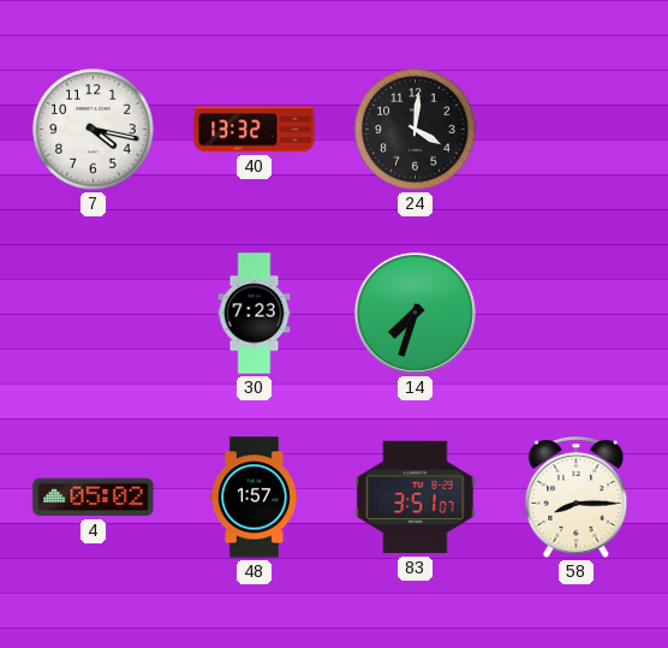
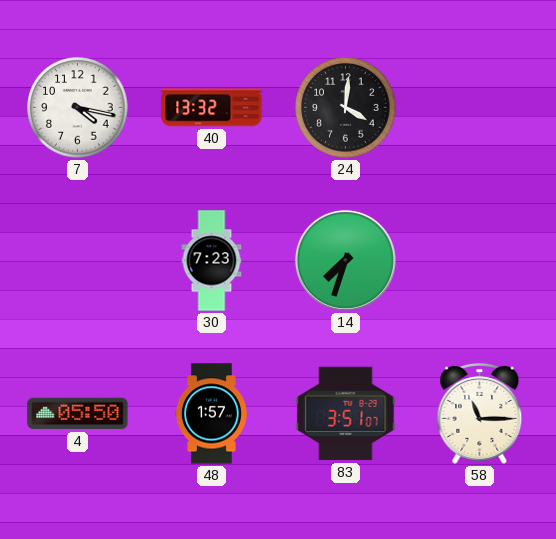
4: 05:02 -> 05:50
58: 8:15 -> 11:15
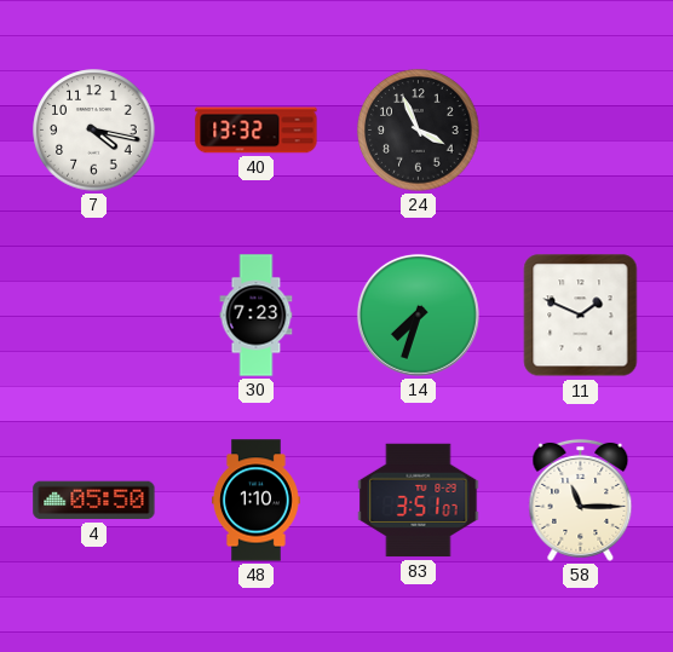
24: 4:01 -> 3:56
11: none -> 1:49
48: 1:57 -> 1:10
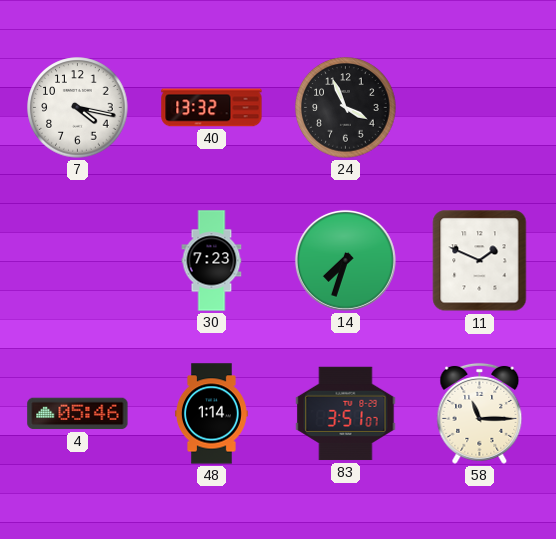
4: 05:50 -> 05:46
48: 1:10 -> 1:14
